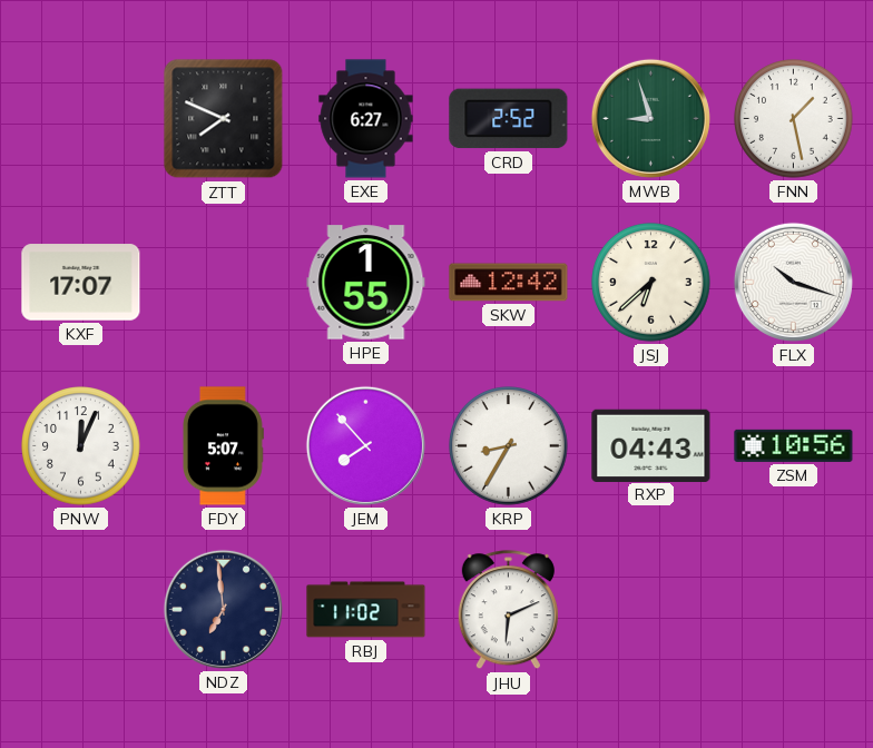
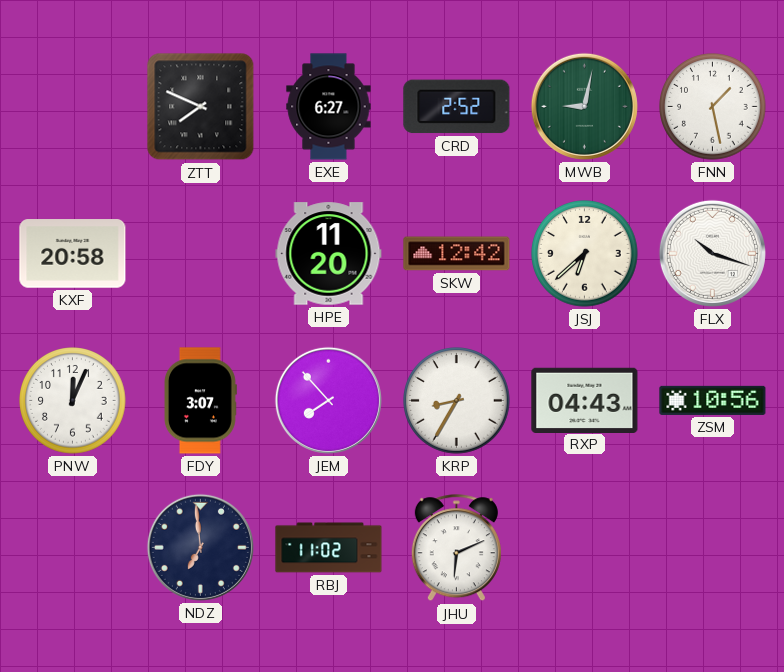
MWB: 8:57 -> 9:02
KXF: 17:07 -> 20:58
HPE: 1:55 -> 11:20
FDY: 5:07 -> 3:07
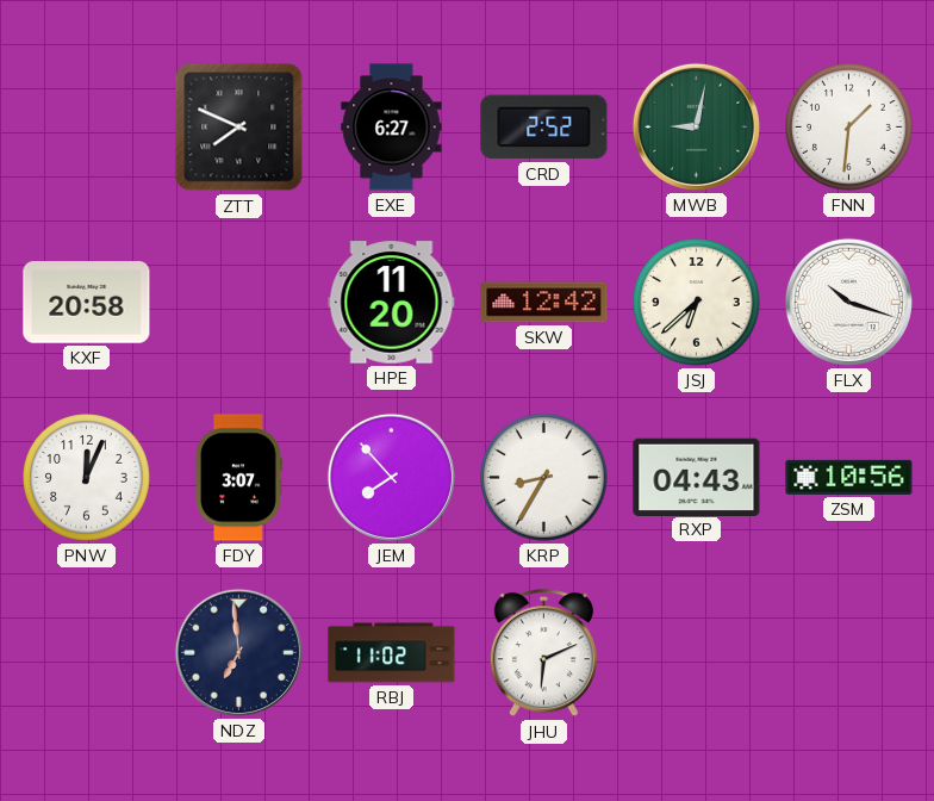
FNN: 1:28 -> 1:31
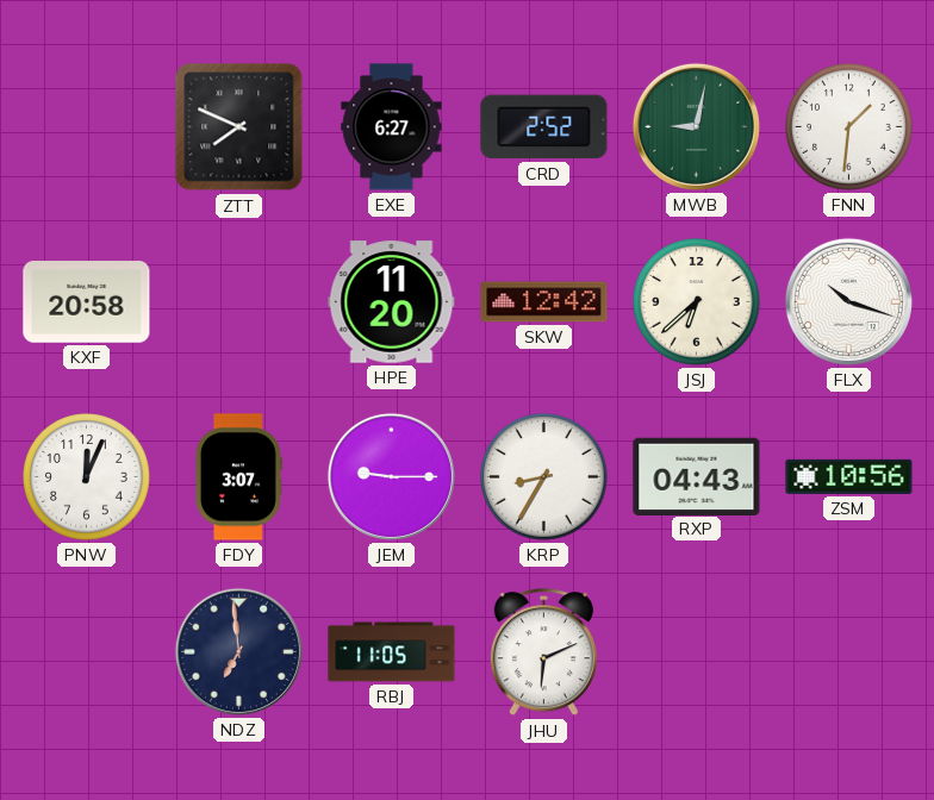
JEM: 7:53 -> 9:15
RBJ: 11:02 -> 11:05
